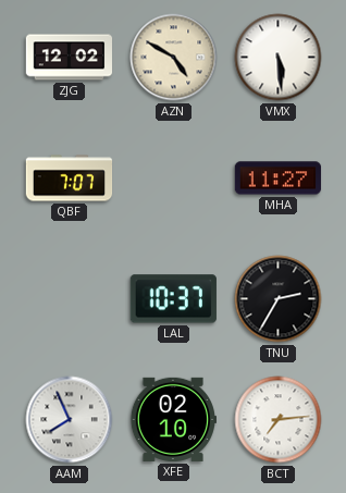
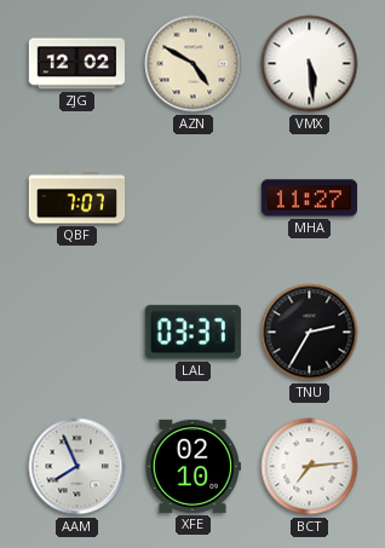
LAL: 10:37 -> 03:37
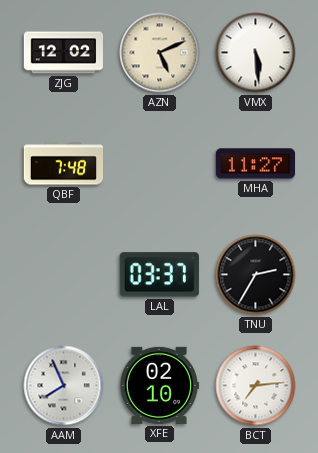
AZN: 4:50 -> 5:11
QBF: 7:07 -> 7:48
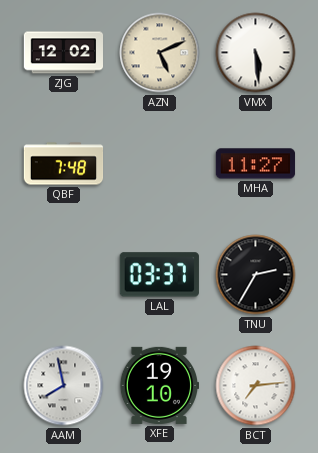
AAM: 7:56 -> 7:58
XFE: 02:10 -> 19:10
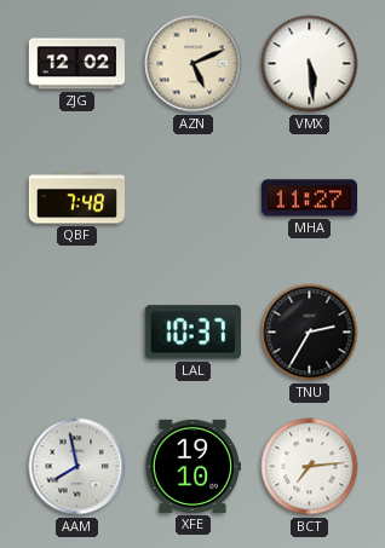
LAL: 03:37 -> 10:37
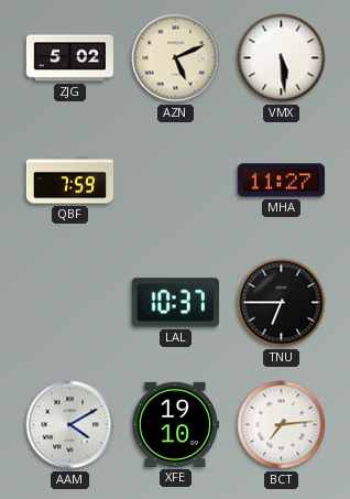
ZJG: 12:02 -> 5:02
QBF: 7:48 -> 7:59
TNU: 2:35 -> 6:45
AAM: 7:58 -> 4:10
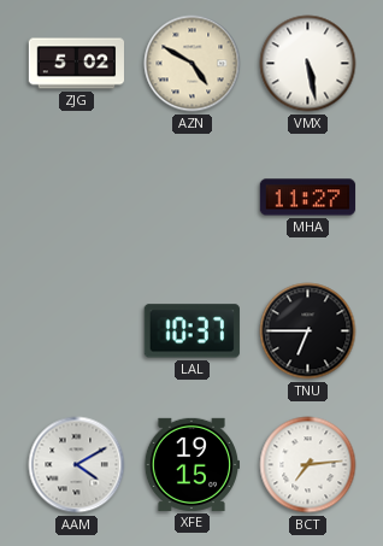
AZN: 5:11 -> 4:50
VMX: 5:29 -> 5:28
QBF: 7:59 -> none
XFE: 19:10 -> 19:15
